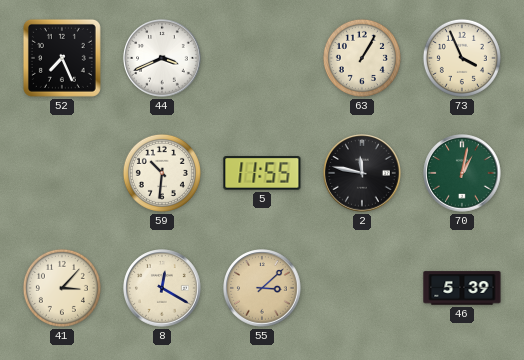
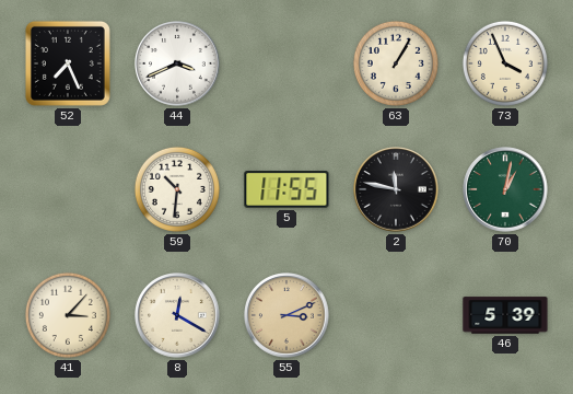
55: 3:08 -> 3:11
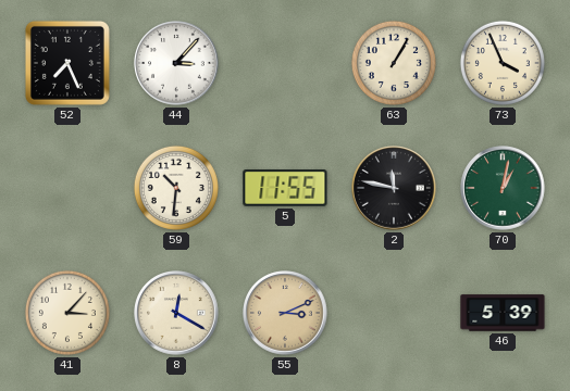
44: 3:41 -> 3:07
